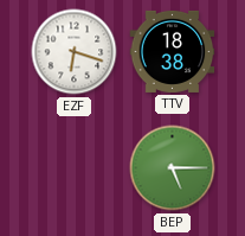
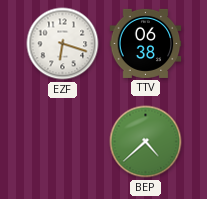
TTV: 18:38 -> 06:38
BEP: 5:15 -> 4:38
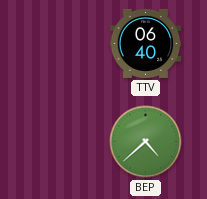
EZF: 6:18 -> none
TTV: 06:38 -> 06:40
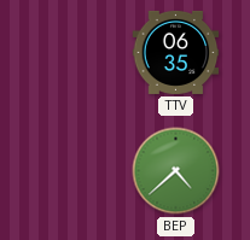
TTV: 06:40 -> 06:35
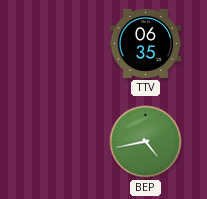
BEP: 4:38 -> 4:43
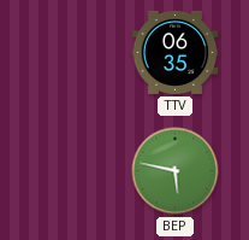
BEP: 4:43 -> 5:47
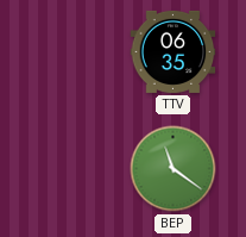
BEP: 5:47 -> 11:21
